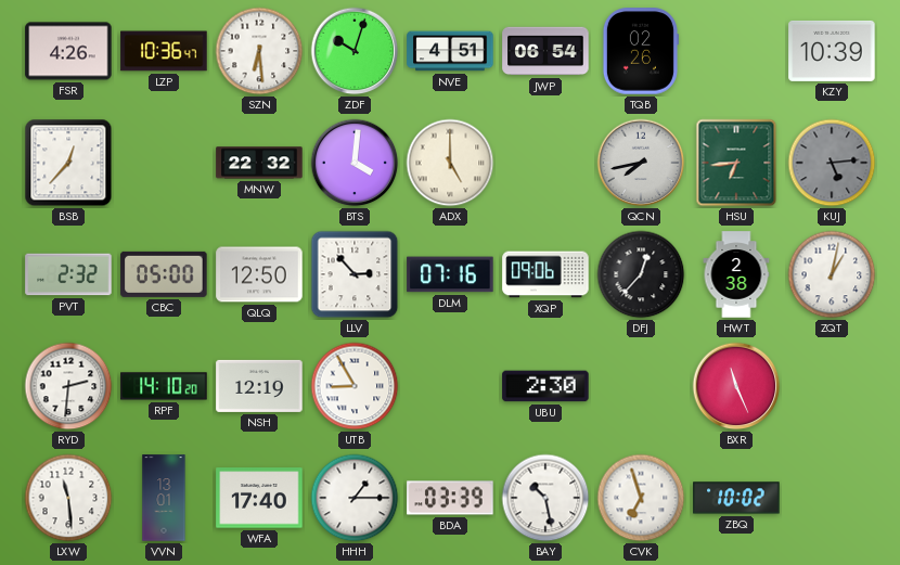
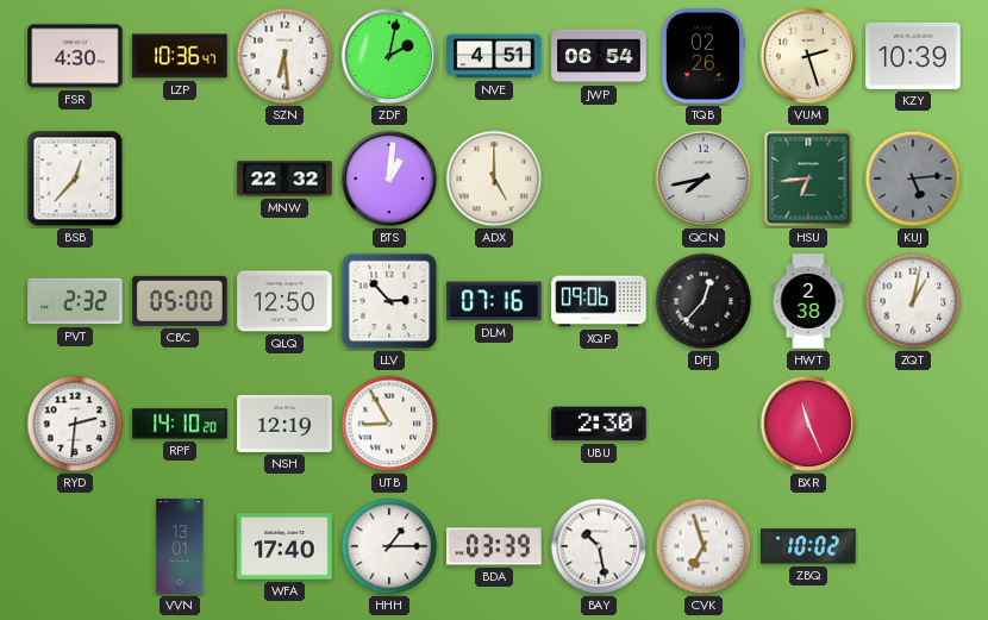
FSR: 4:26 -> 4:30
ZDF: 10:03 -> 2:02
VUM: none -> 2:27
BTS: 4:01 -> 1:01
LXW: 11:29 -> none
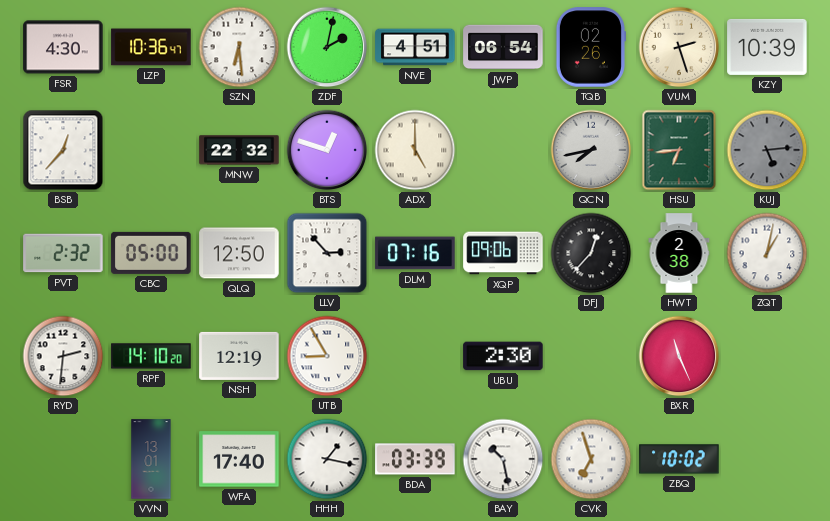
BTS: 1:01 -> 12:48
HHH: 1:15 -> 1:17
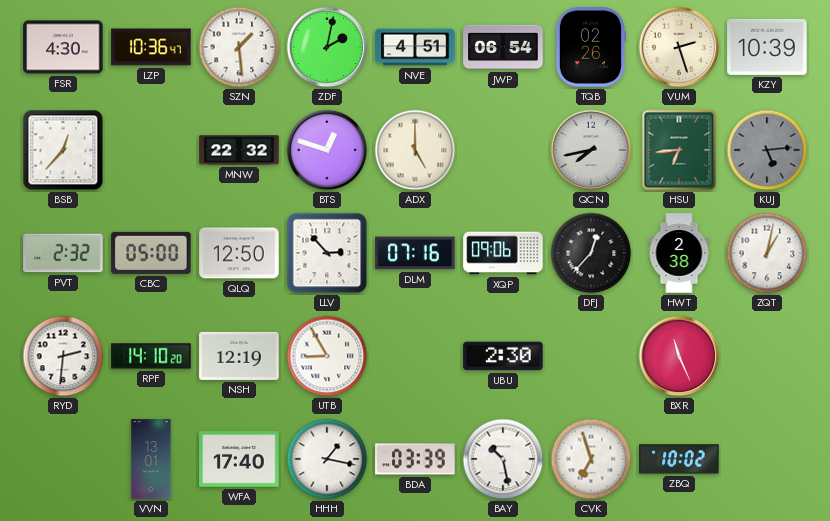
SZN: 6:29 -> 1:29
